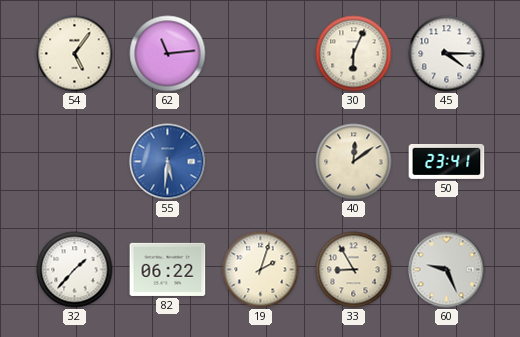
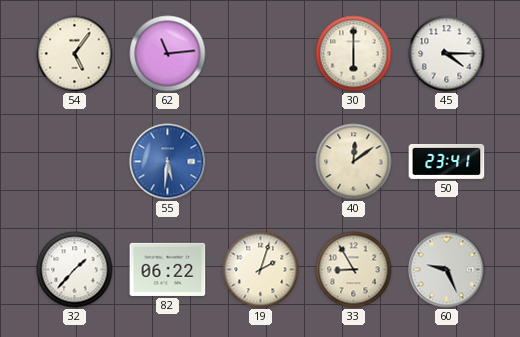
30: 6:04 -> 6:00
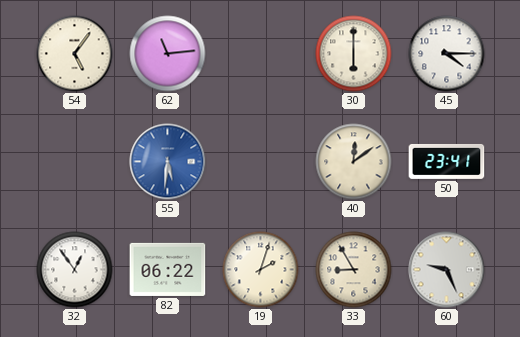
32: 1:37 -> 12:54
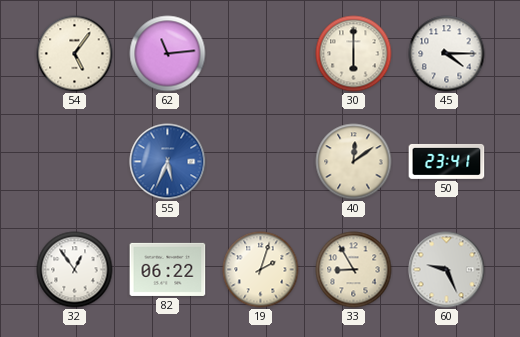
55: 5:31 -> 5:34
